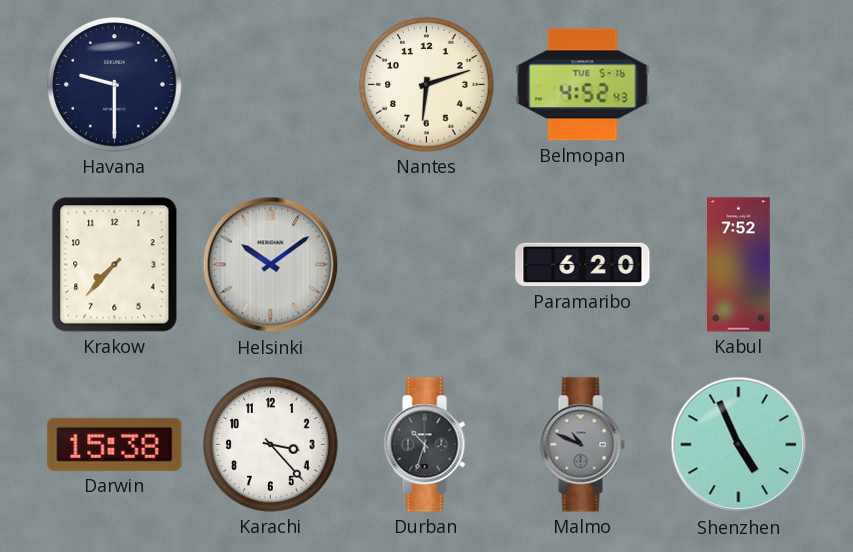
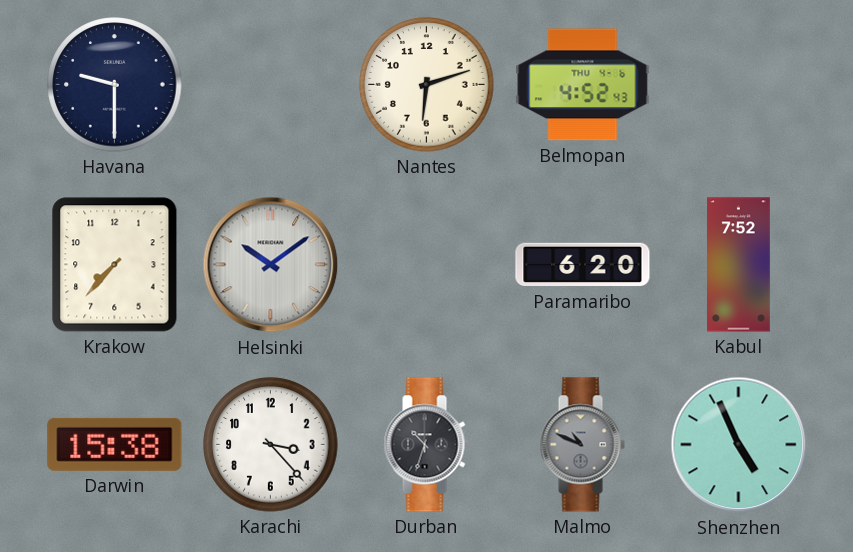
Belmopan date: TUE 5-16 -> THU 4-6
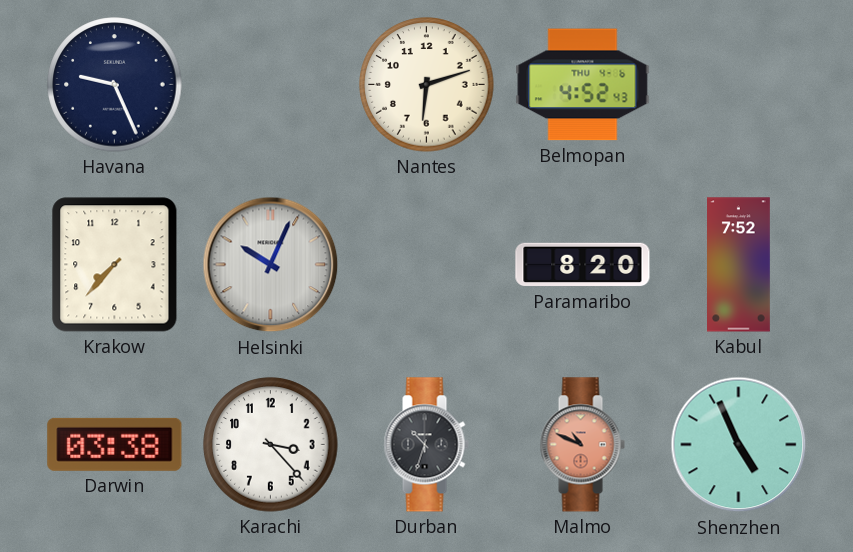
Havana: 9:30 -> 9:26
Helsinki: 10:09 -> 10:04
Paramaribo: 6:20 -> 8:20
Darwin: 15:38 -> 03:38
Malmo dial: grey -> salmon
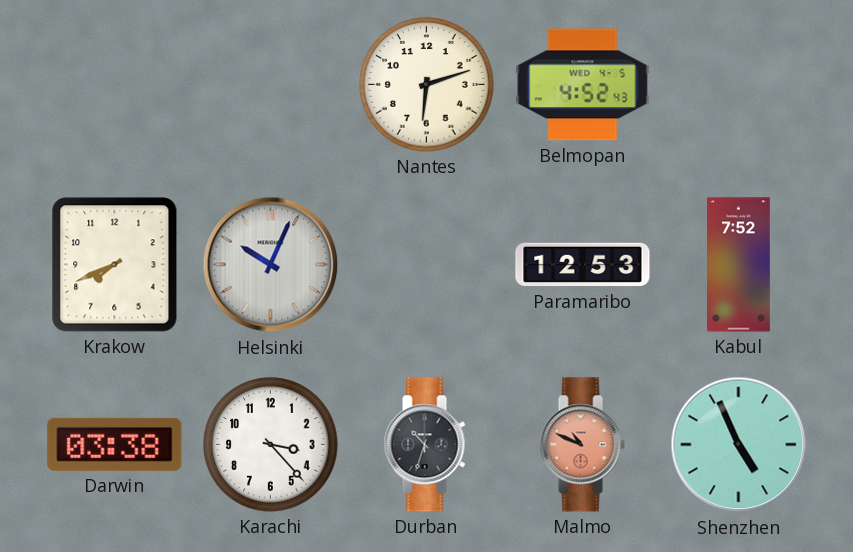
Havana: 9:26 -> none
Belmopan date: THU 4-6 -> WED 4-5
Krakow: 7:37 -> 7:41
Paramaribo: 8:20 -> 12:53
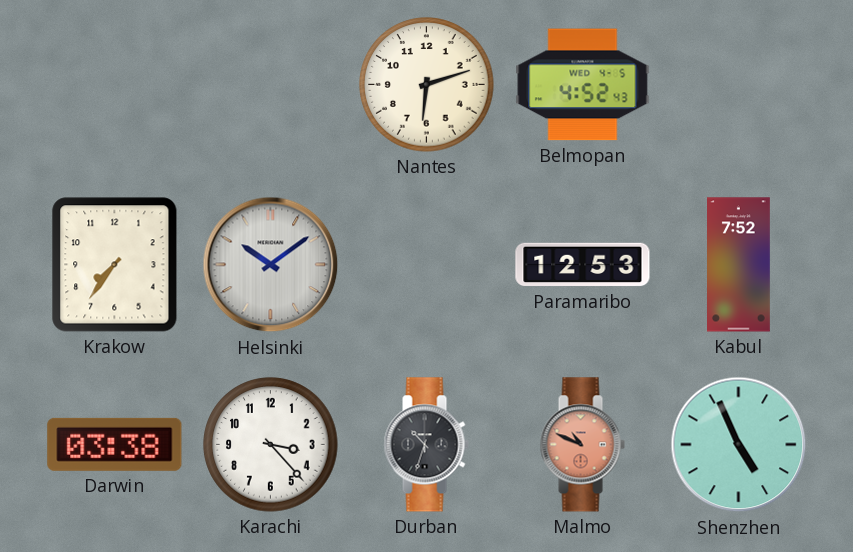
Krakow: 7:41 -> 7:36
Helsinki: 10:04 -> 10:09
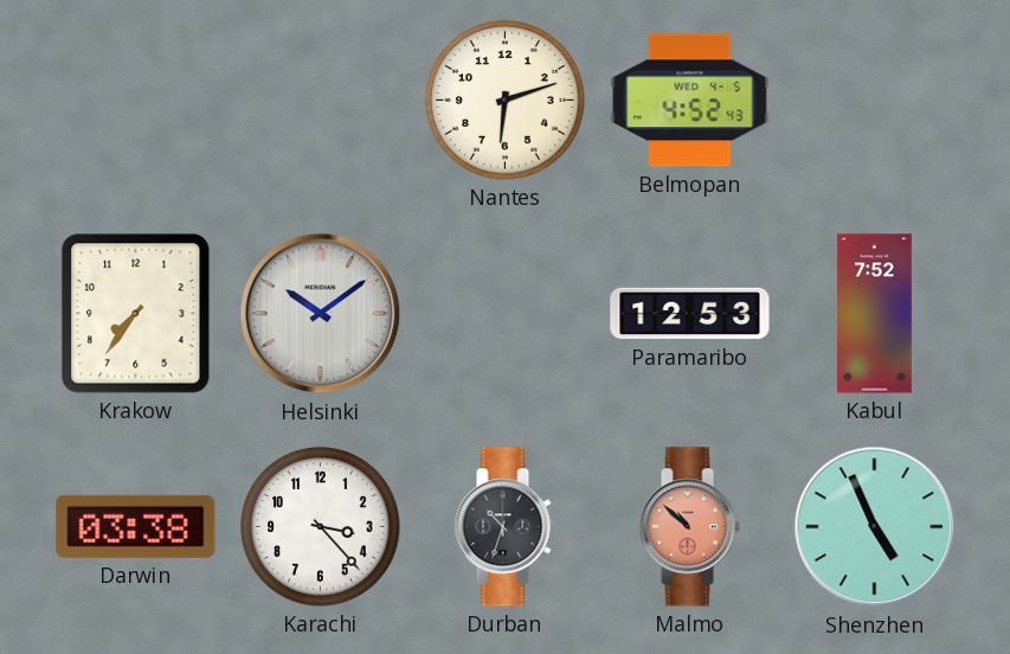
Malmo: 10:49 -> 10:52
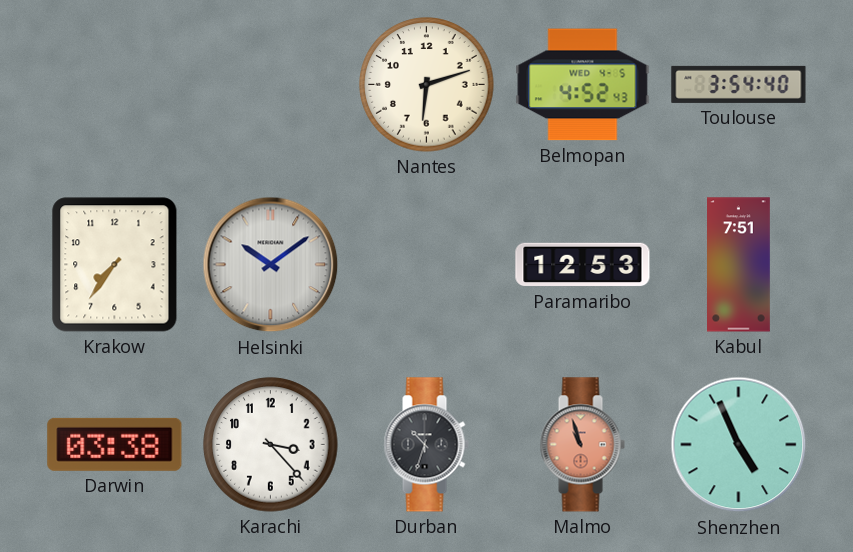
Toulouse: none -> 3:54
Kabul: 7:52 -> 7:51
Malmo: 10:52 -> 10:57
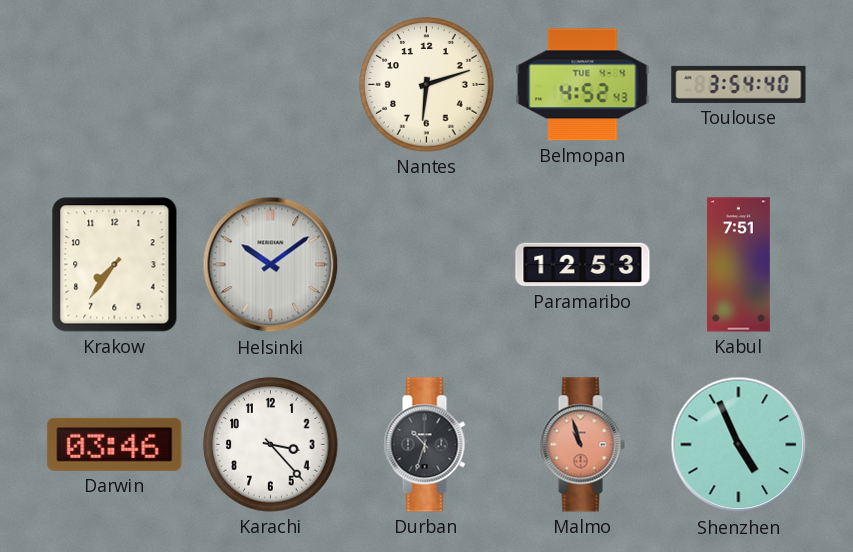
Belmopan date: WED 4-5 -> TUE 4-4
Darwin: 03:38 -> 03:46
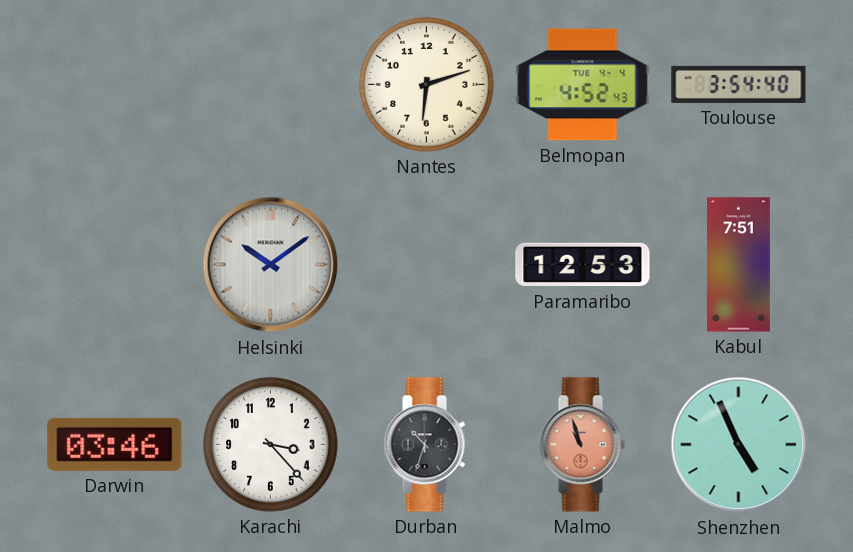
Krakow: 7:36 -> none
